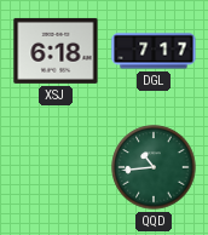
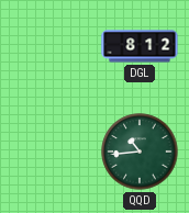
XSJ: 6:18 -> none
DGL: 7:17 -> 8:12
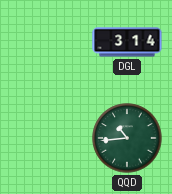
DGL: 8:12 -> 3:14
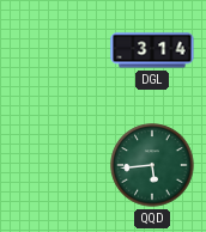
QQD: 10:44 -> 5:44
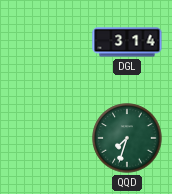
QQD: 5:44 -> 7:33
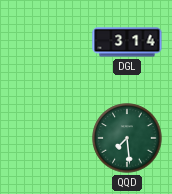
QQD: 7:33 -> 7:29
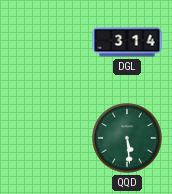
QQD: 7:29 -> 5:29
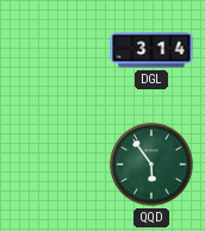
QQD: 5:29 -> 5:54
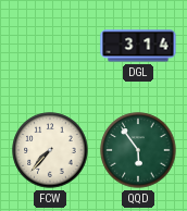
FCW: none -> 7:37
